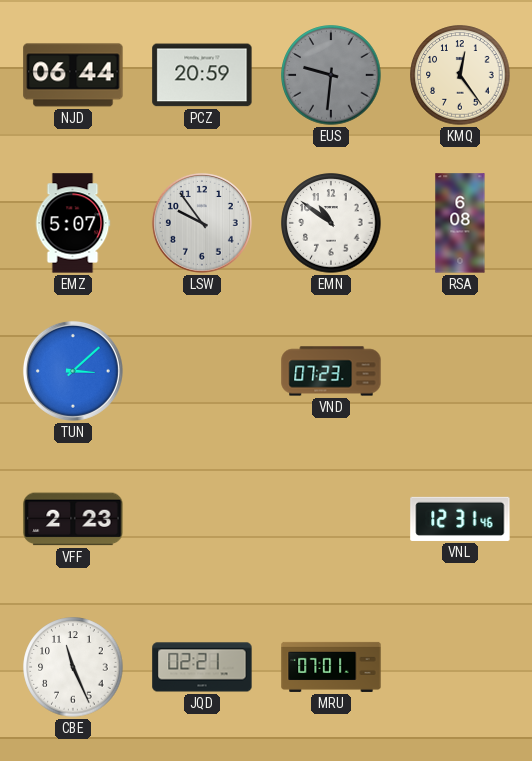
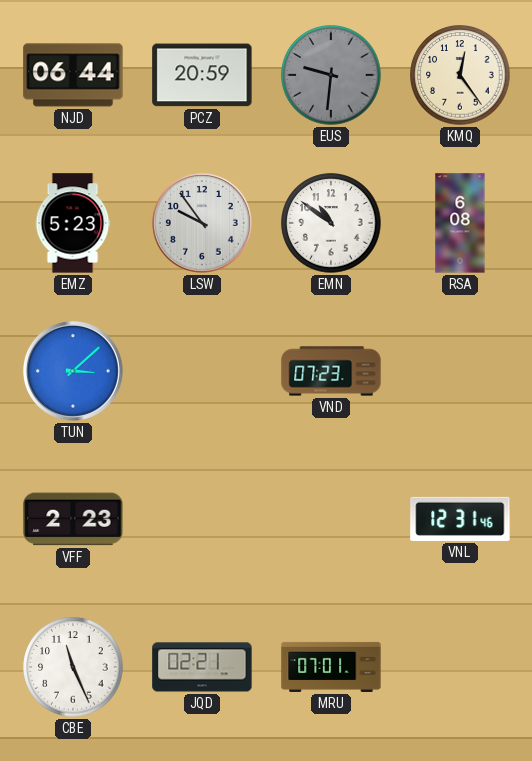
EMZ: 5:07 -> 5:23
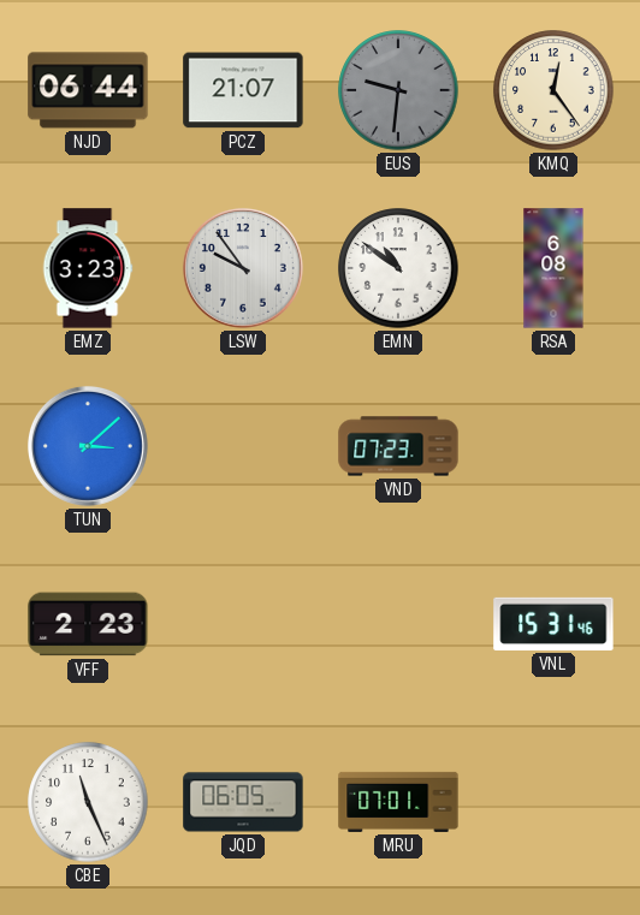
PCZ: 20:59 -> 21:07
EMZ: 5:23 -> 3:23
VNL: 12:31 -> 15:31
JQD: 02:21 -> 06:05
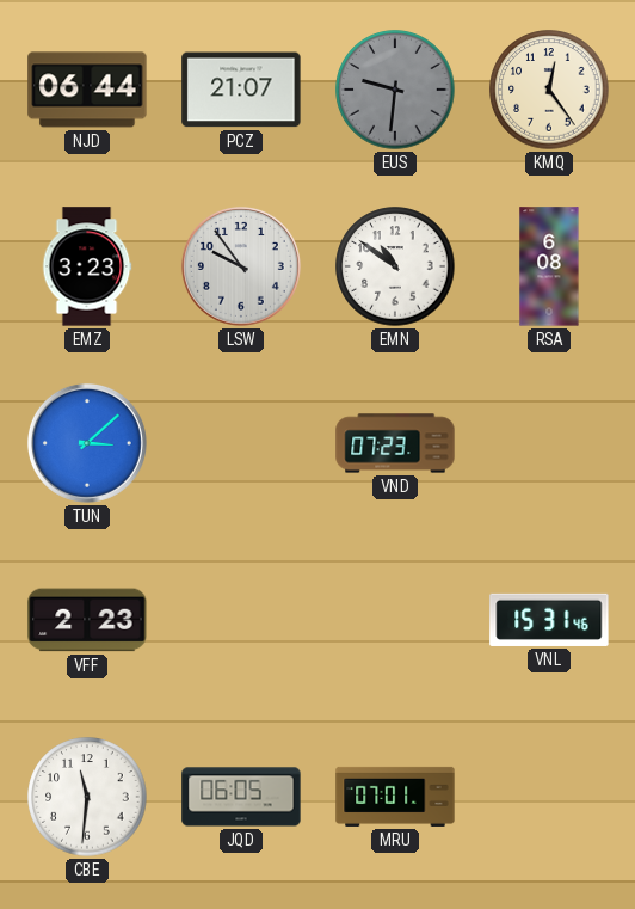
CBE: 11:26 -> 11:31
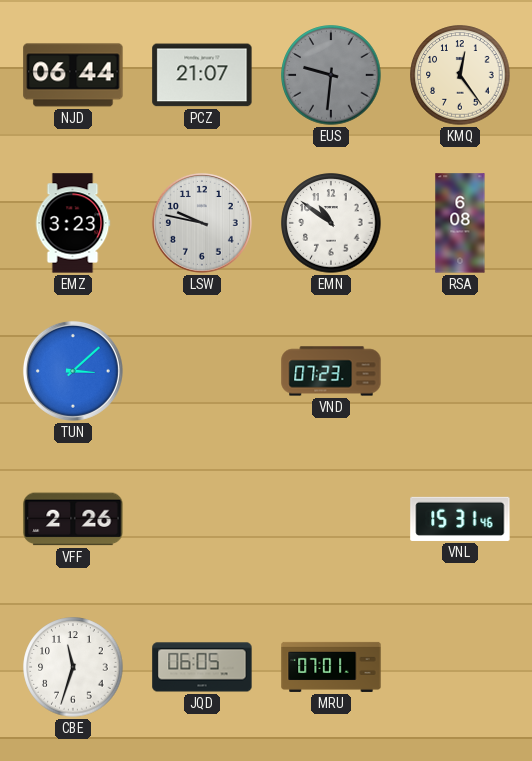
LSW: 9:54 -> 9:47
VFF: 2:23 -> 2:26
CBE: 11:31 -> 11:33
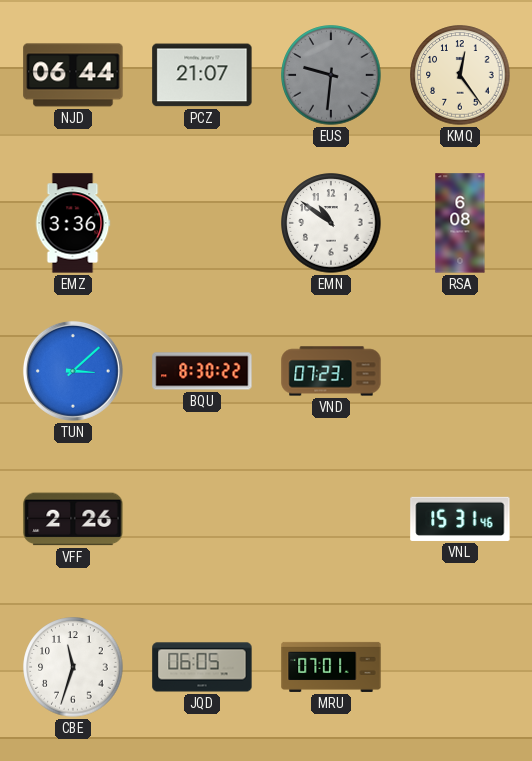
EMZ: 3:23 -> 3:36
LSW: 9:47 -> none
BQU: none -> 8:30
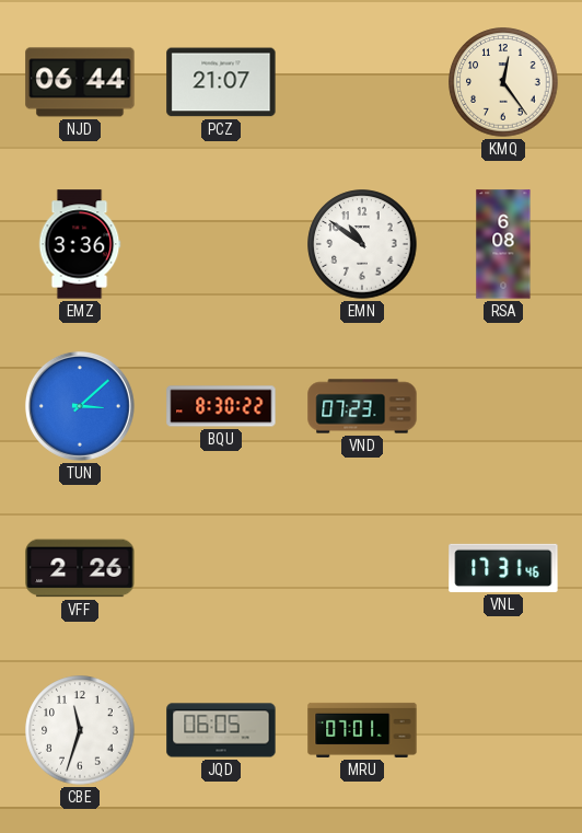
EUS: 9:31 -> none
VNL: 15:31 -> 17:31
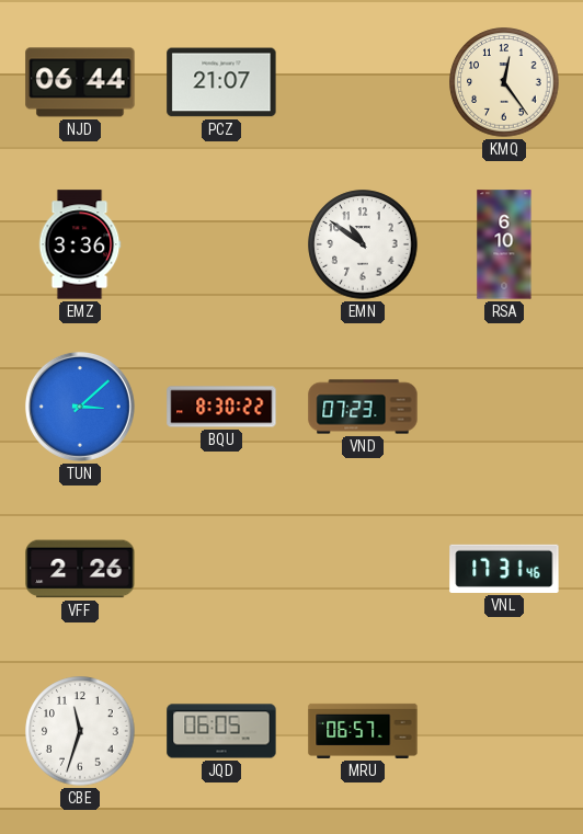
RSA: 6:08 -> 6:10
MRU: 07:01 -> 06:57
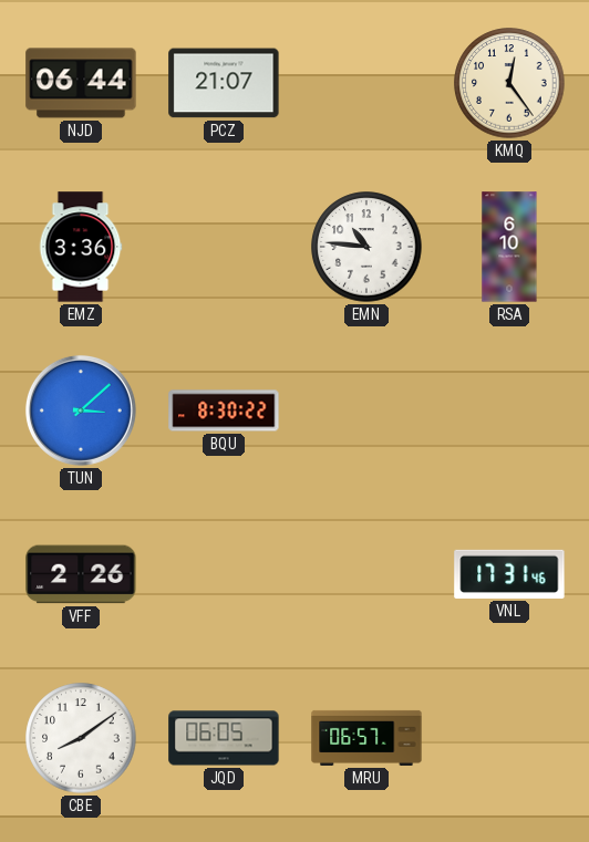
EMN: 10:51 -> 10:46
VND: 07:23 -> none
CBE: 11:33 -> 8:09
